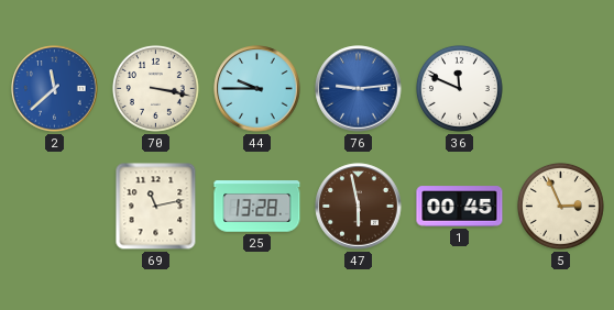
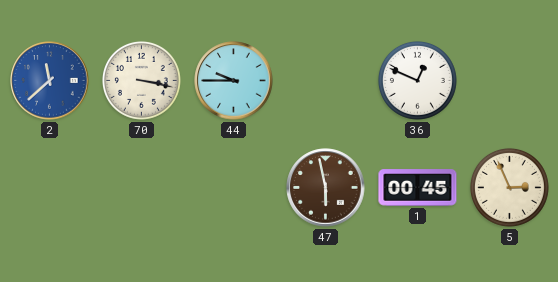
76: 9:14 -> none
36: 11:49 -> 12:49
69: 11:13 -> none
25: 13:28 -> none
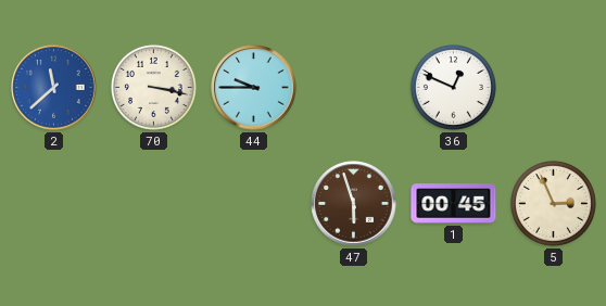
47: 5:58 -> 5:57
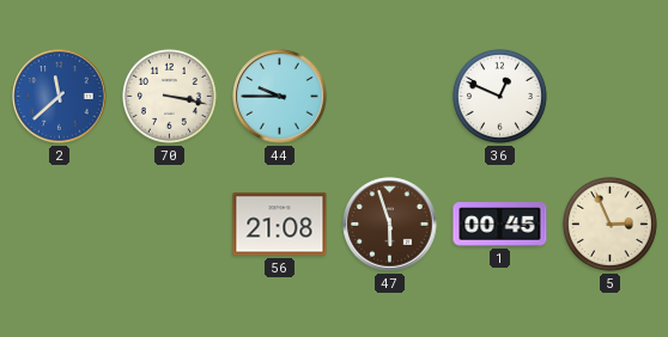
56: none -> 21:08
